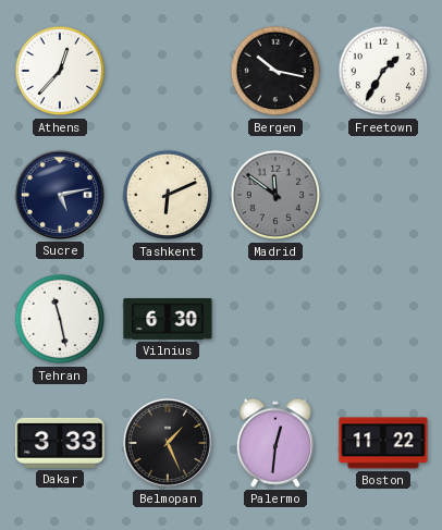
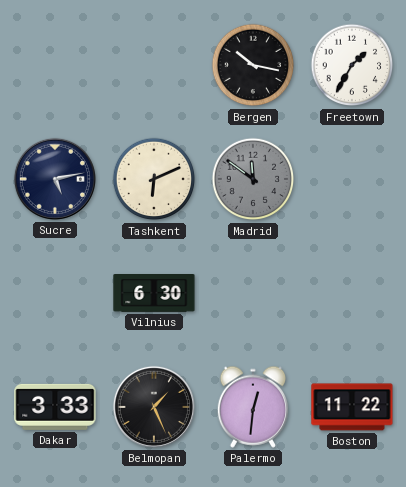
Athens: 12:37 -> none
Tehran: 11:28 -> none
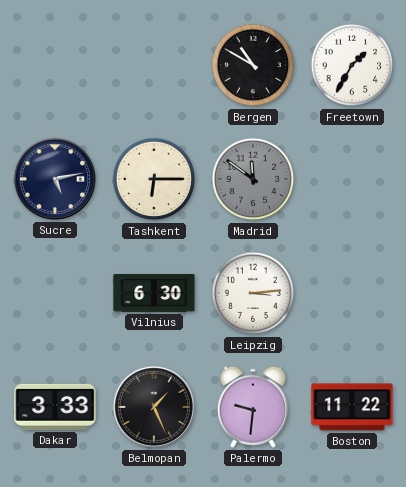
Bergen: 10:17 -> 10:50
Tashkent: 6:11 -> 6:15
Leipzig: none -> 3:14
Palermo: 12:31 -> 9:31
